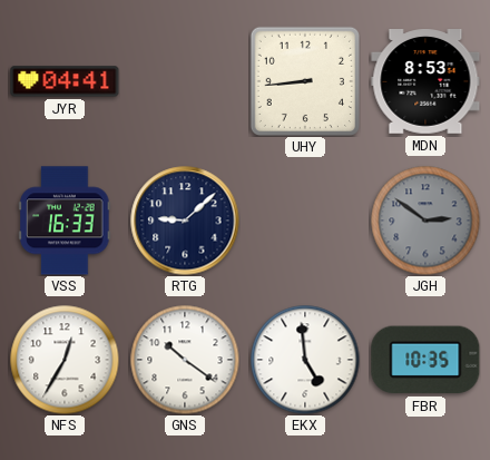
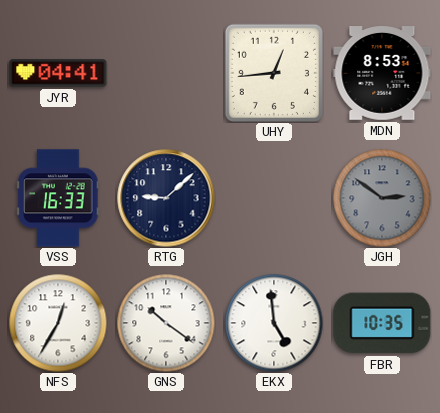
UHY: 8:44 -> 12:44
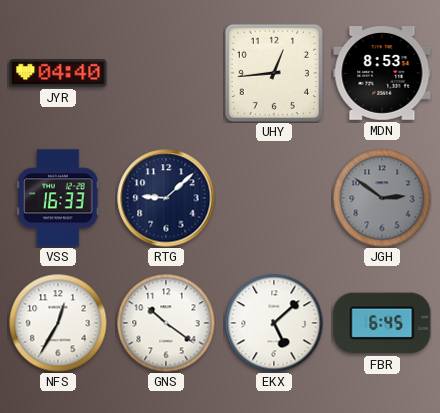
JYR: 04:41 -> 04:40
EKX: 4:59 -> 5:08
FBR: 10:35 -> 6:45
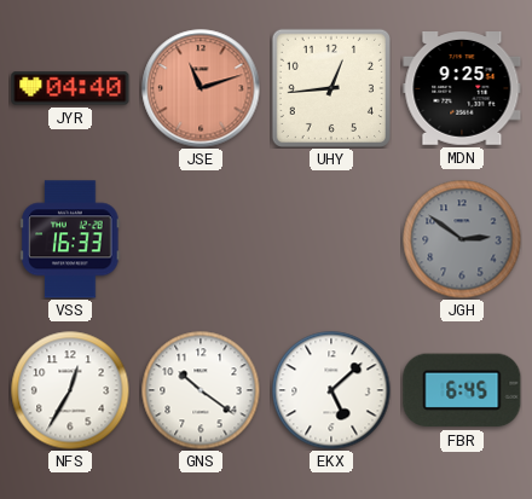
JSE: none -> 11:12
MDN: 8:53 -> 9:25
RTG: 9:08 -> none
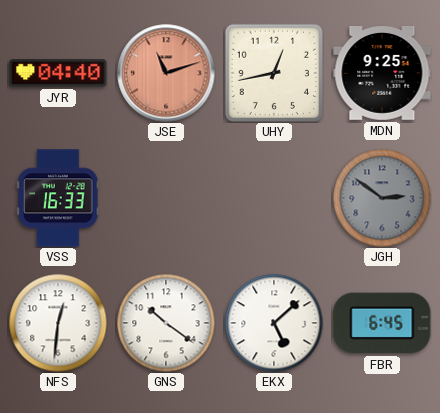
UHY: 12:44 -> 12:43
NFS: 12:35 -> 12:31
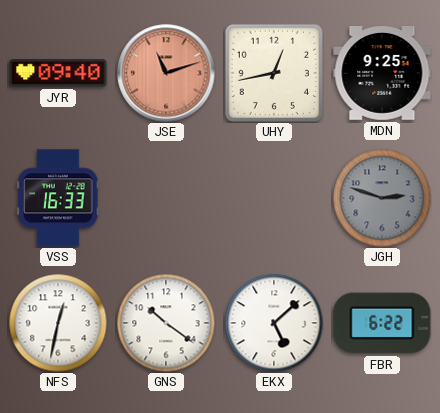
JYR: 04:40 -> 09:40
JGH: 2:51 -> 2:48
NFS: 12:31 -> 12:32
FBR: 6:45 -> 6:22
